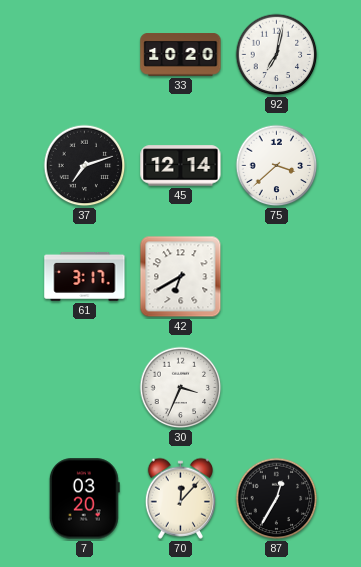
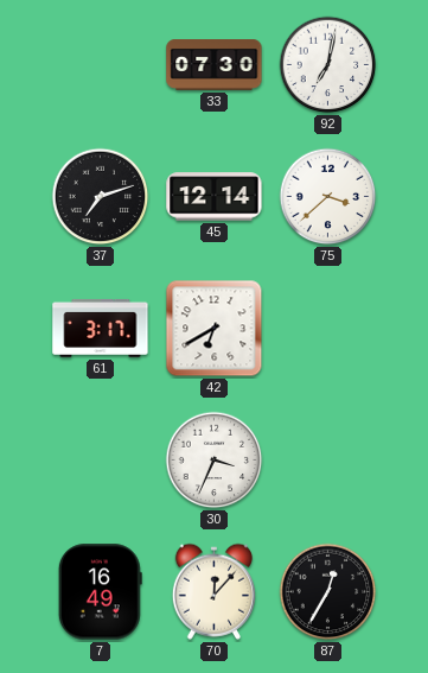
33: 10:20 -> 07:30
7: 03:20 -> 16:49
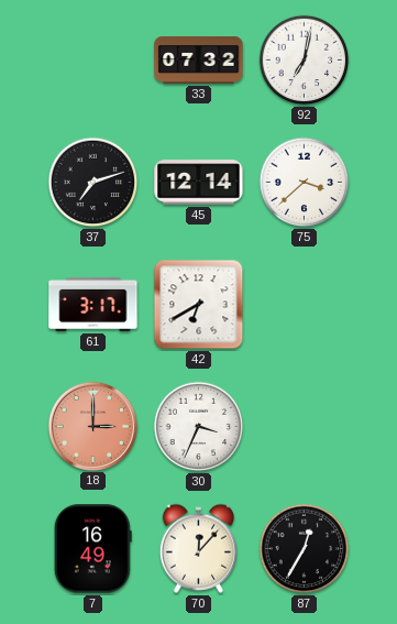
33: 07:30 -> 07:32
18: none -> 3:00
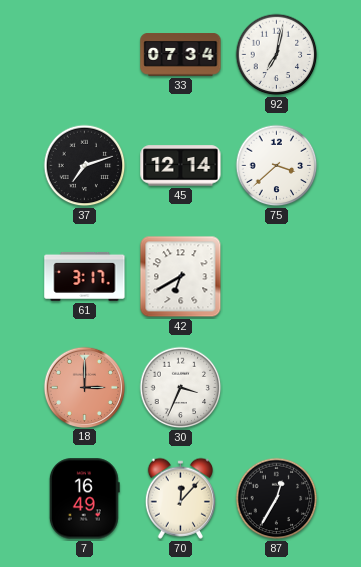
33: 07:32 -> 07:34
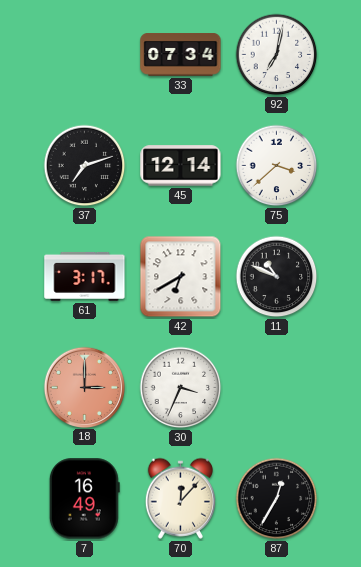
11: none -> 10:49
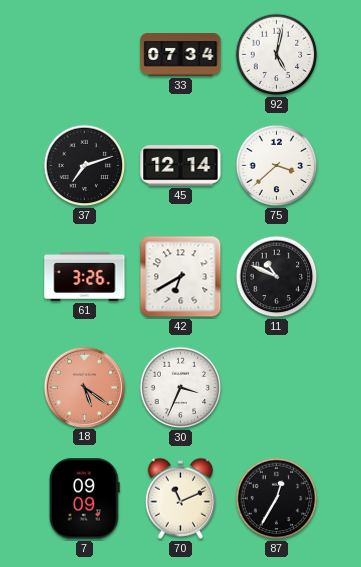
92: 7:02 -> 5:02
61: 3:17 -> 3:26
18: 3:00 -> 5:21
7: 16:49 -> 09:09
70: 12:07 -> 11:11
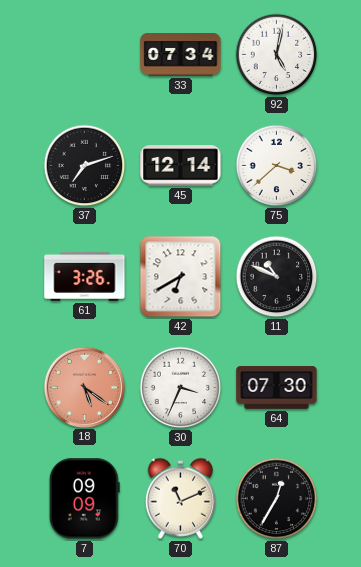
64: none -> 07:30
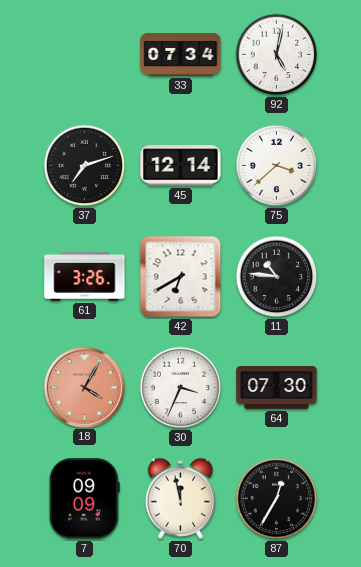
11: 10:49 -> 10:46
18: 5:21 -> 4:05
70: 11:11 -> 11:58
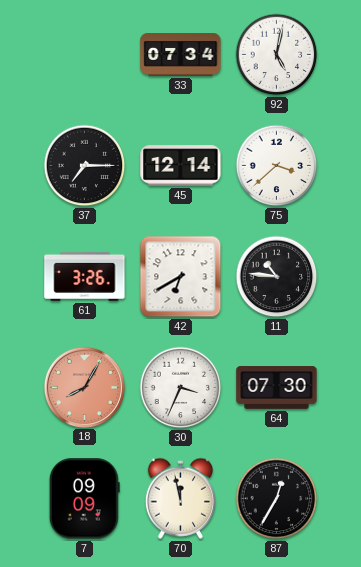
37: 7:12 -> 7:15
18: 4:05 -> 8:05
